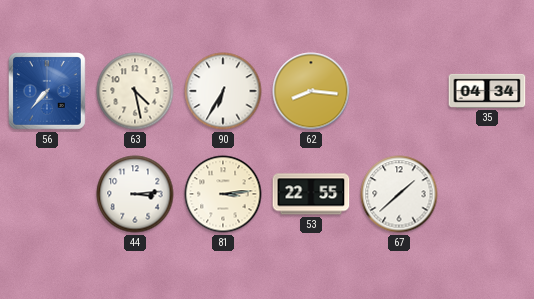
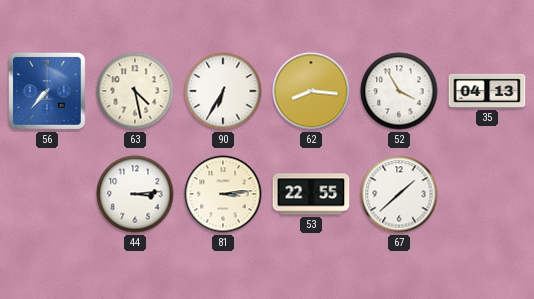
52: none -> 3:55
35: 04:34 -> 04:13
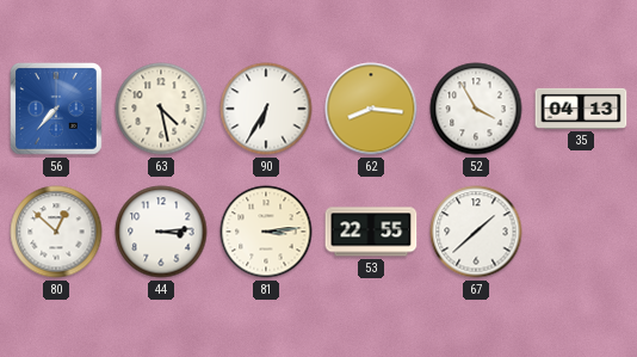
80: none -> 12:52
